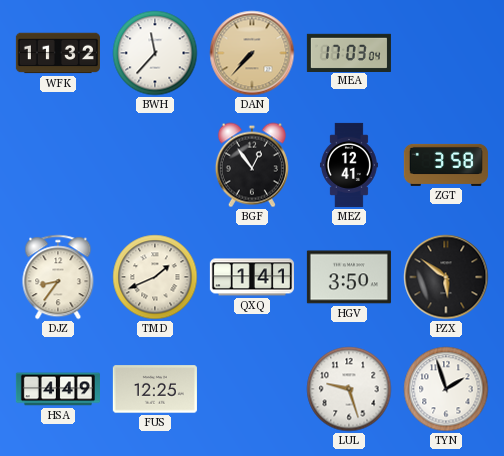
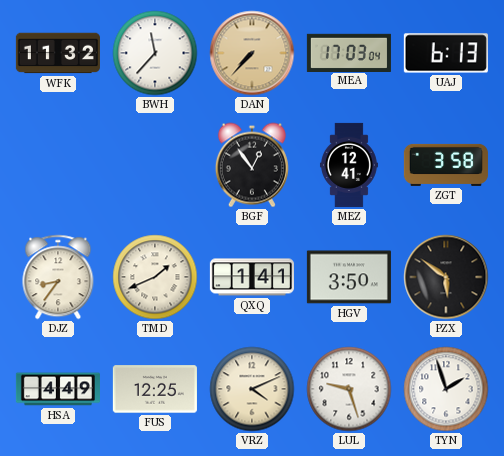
UAJ: none -> 6:13
VRZ: none -> 4:11
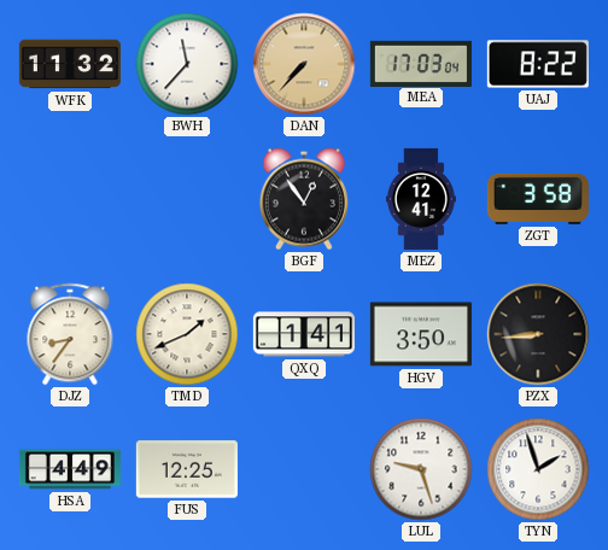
UAJ: 6:13 -> 8:22
PZX: 5:51 -> 8:44
VRZ: 4:11 -> none
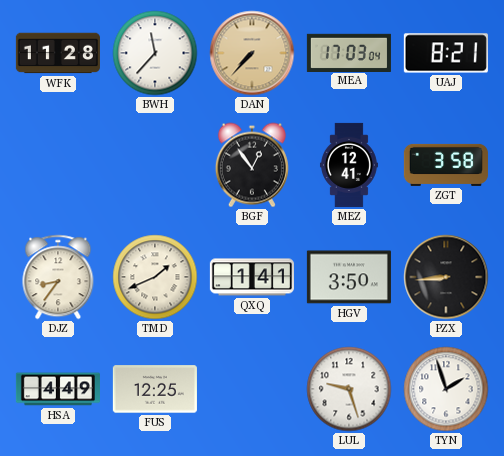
WFK: 11:32 -> 11:28
UAJ: 8:22 -> 8:21
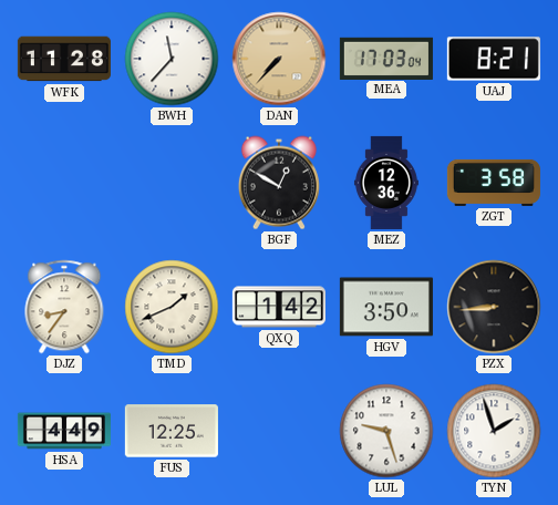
BGF: 12:54 -> 12:50
MEZ: 12:41 -> 12:36
QXQ: 1:41 -> 1:42
